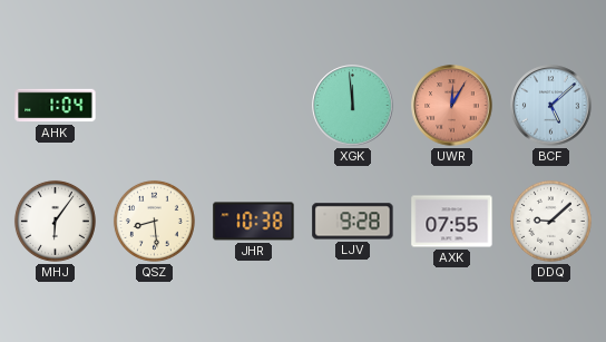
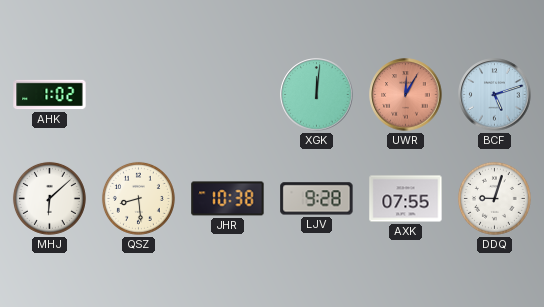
AHK: 1:04 -> 1:02
XGK: 11:59 -> 12:01
BCF: 5:08 -> 5:12
MHJ: 6:06 -> 6:08
DDQ: 9:08 -> 9:03
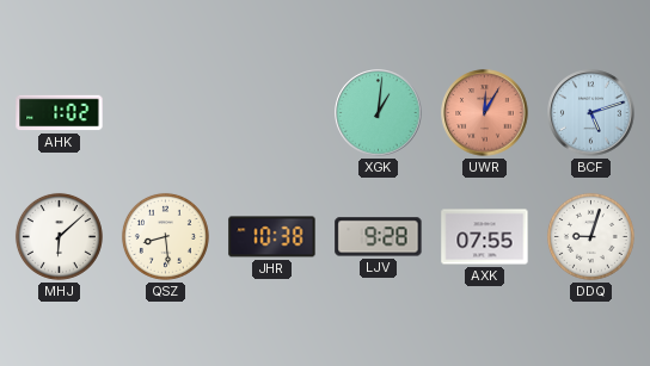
XGK: 12:01 -> 1:01
